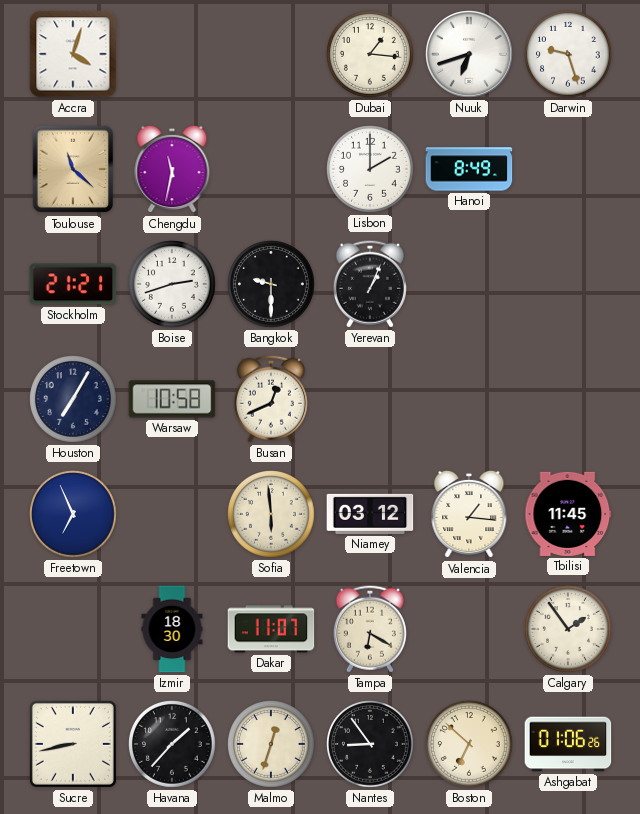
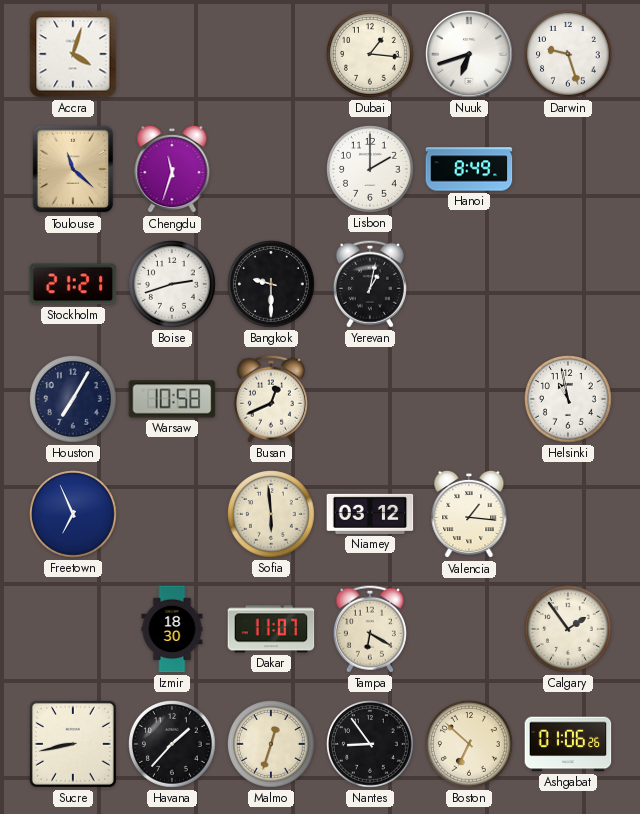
Chengdu: 11:32 -> 11:33
Yerevan: 1:04 -> 1:02
Helsinki: none -> 10:58
Tbilisi: 11:45 -> none
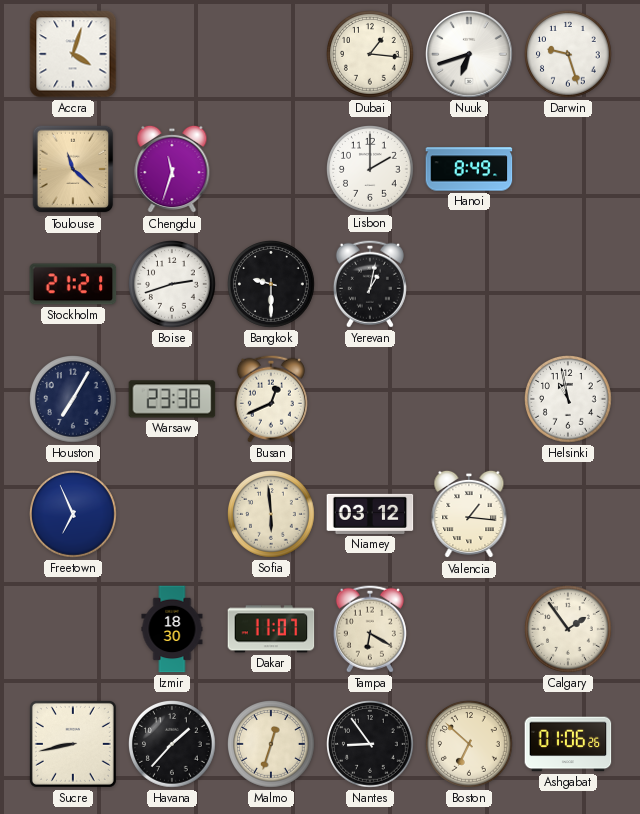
Warsaw: 10:58 -> 23:38
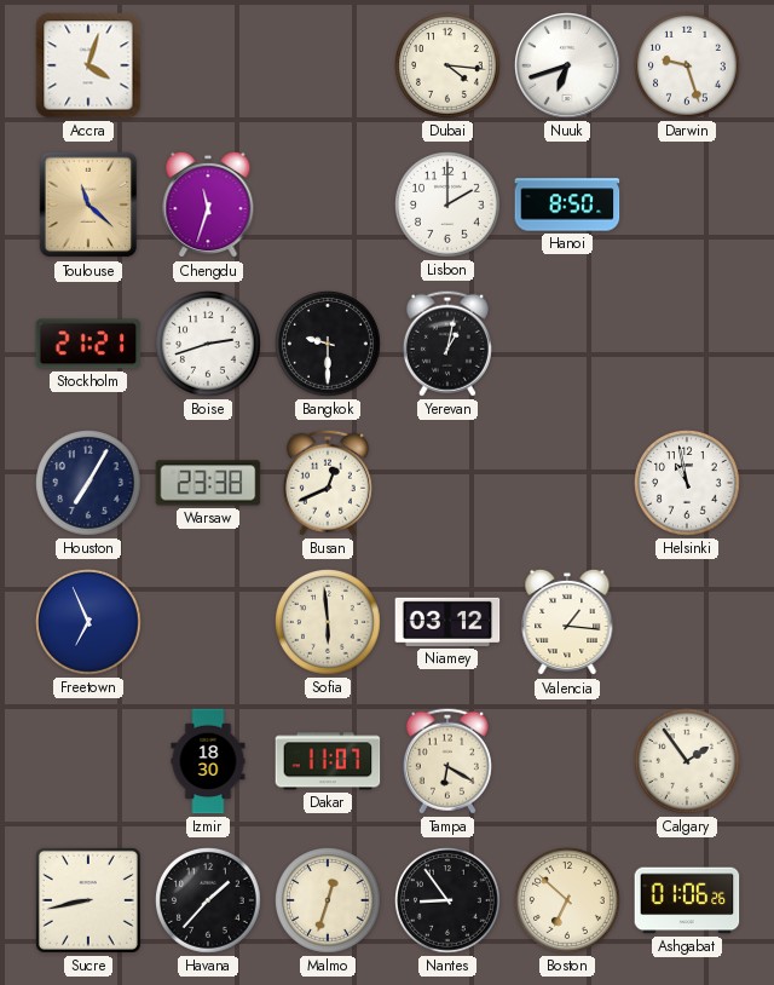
Dubai: 1:16 -> 4:16
Hanoi: 8:49 -> 8:50
